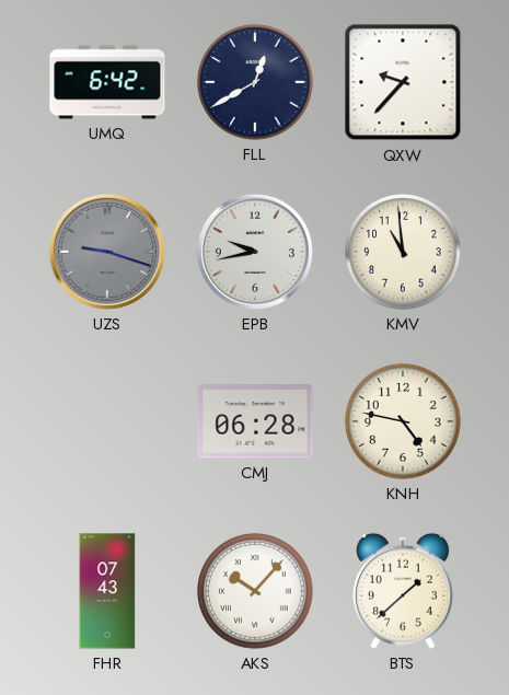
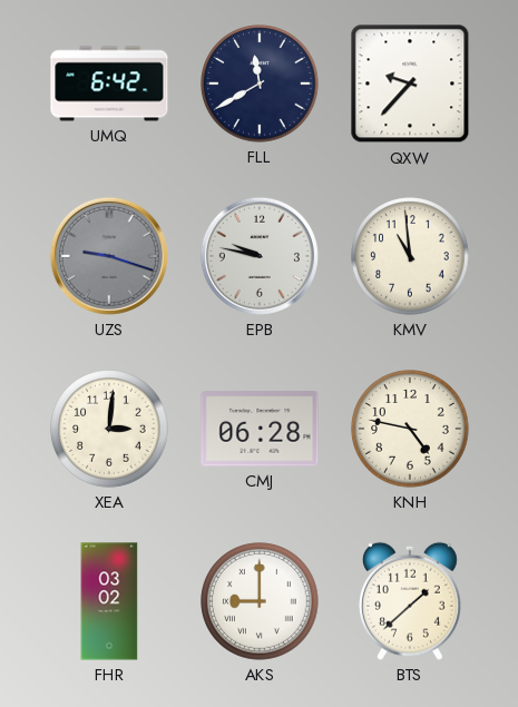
FLL: 12:40 -> 11:40
EPB: 9:43 -> 9:47
XEA: none -> 3:01
FHR: 07:43 -> 03:02
AKS: 10:07 -> 9:00
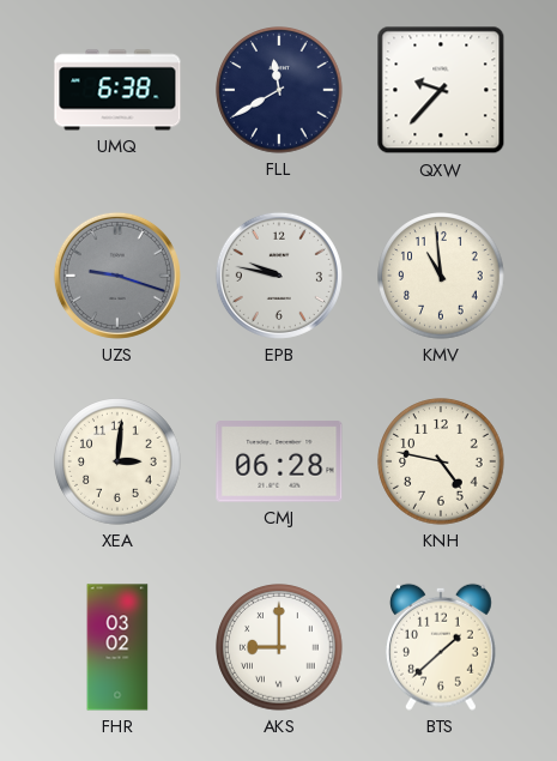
UMQ: 6:42 -> 6:38
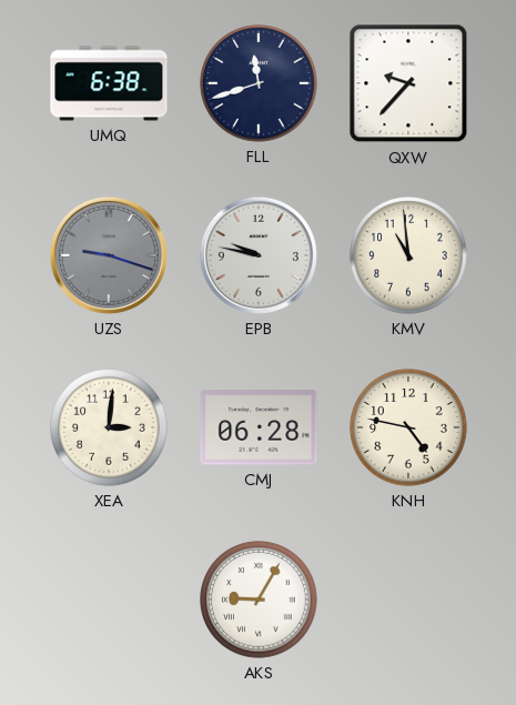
FLL: 11:40 -> 11:42
FHR: 03:02 -> none
AKS: 9:00 -> 9:05
BTS: 1:38 -> none
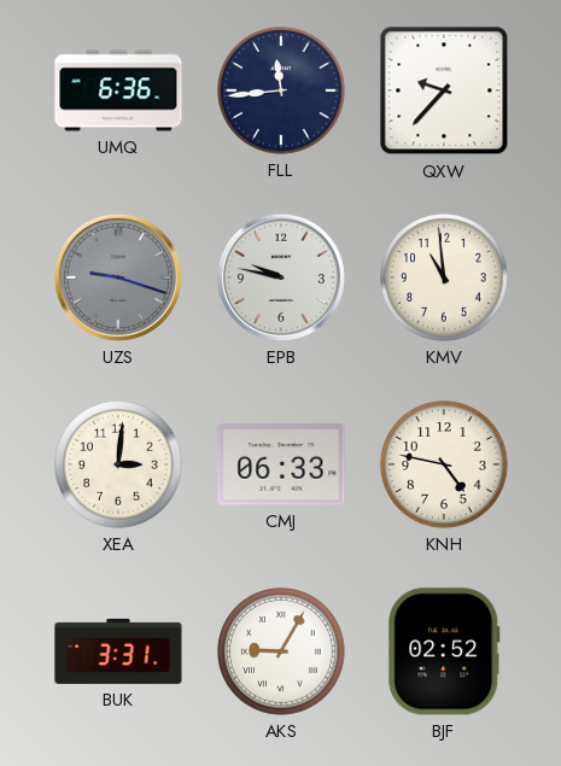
UMQ: 6:38 -> 6:36
FLL: 11:42 -> 11:44
CMJ: 06:28 -> 06:33
BUK: none -> 3:31
BJF: none -> 02:52
